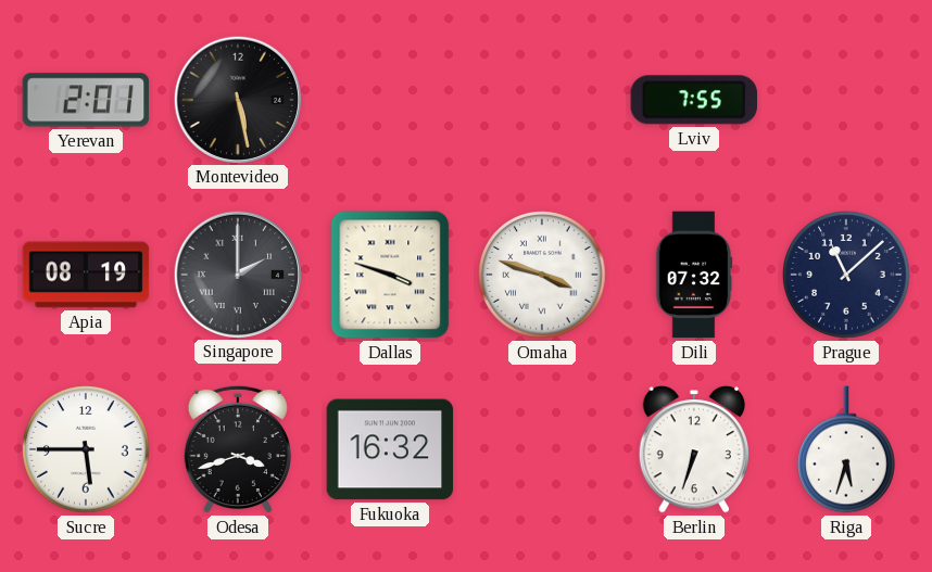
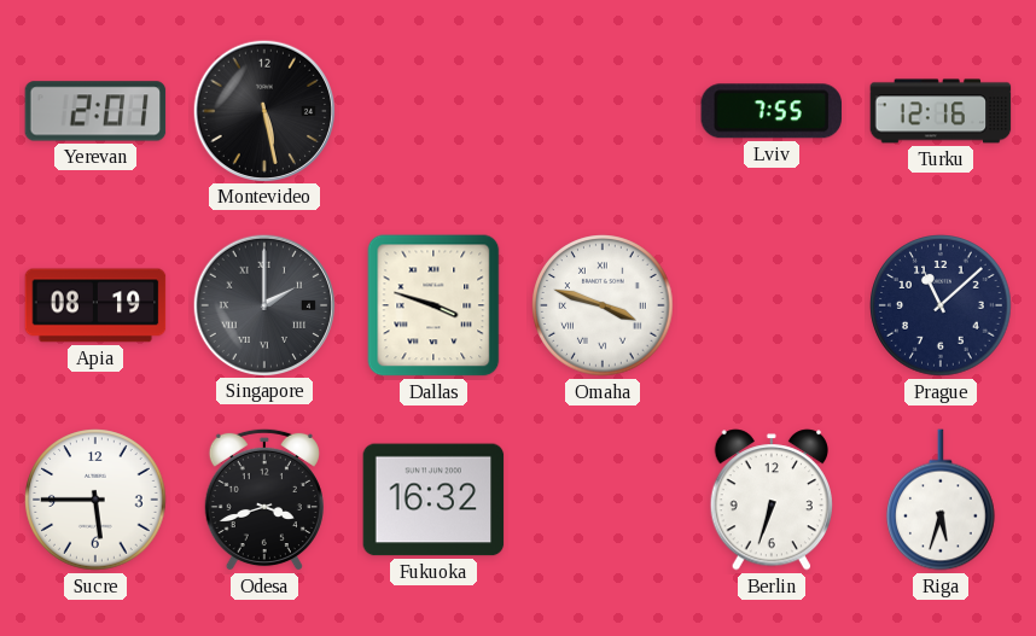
Turku: none -> 12:16
Dili: 07:32 -> none
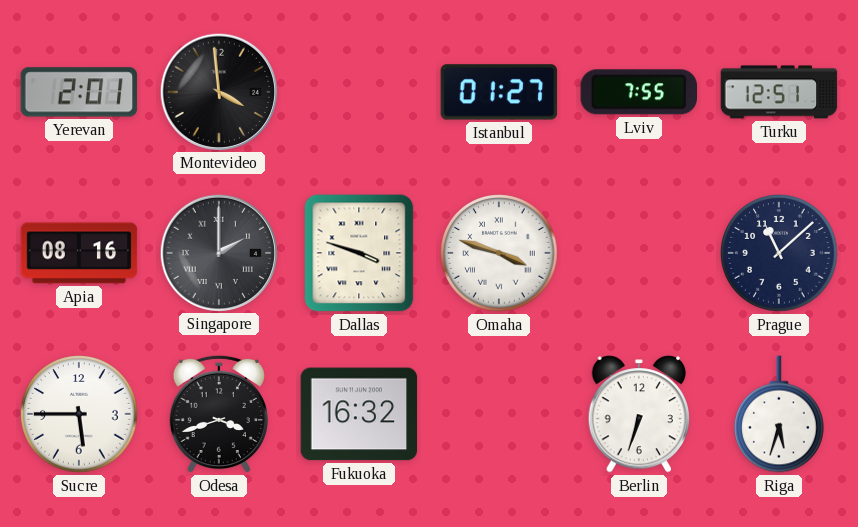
Montevideo: 5:28 -> 3:59
Istanbul: none -> 01:27
Turku: 12:16 -> 12:51
Apia: 08:19 -> 08:16
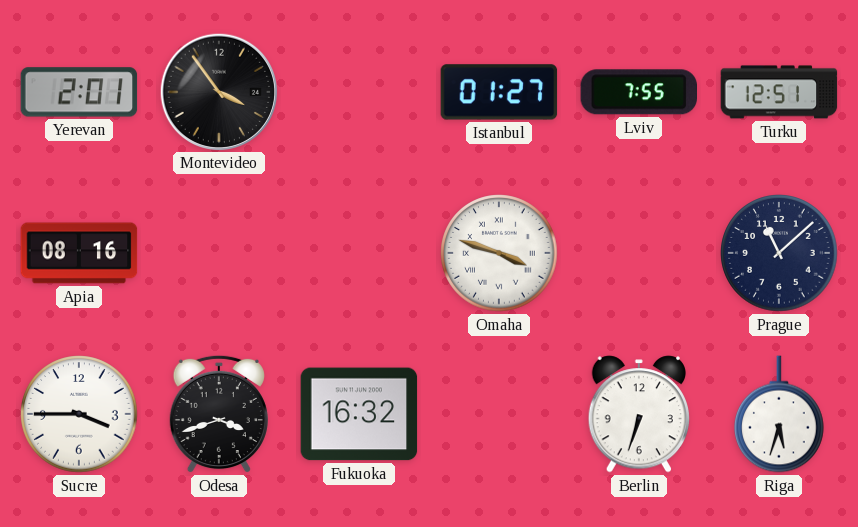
Montevideo: 3:59 -> 3:54
Singapore: 2:00 -> none
Dallas: 3:48 -> none
Sucre: 5:45 -> 3:45
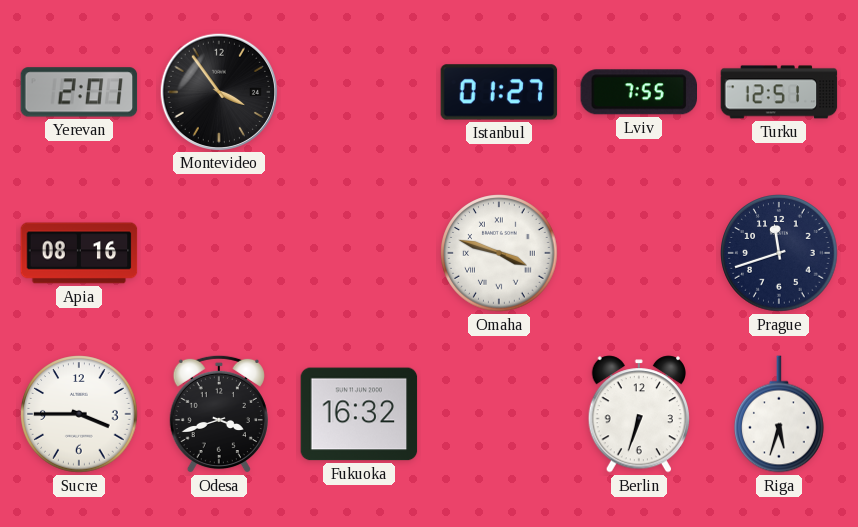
Prague: 11:08 -> 11:42
